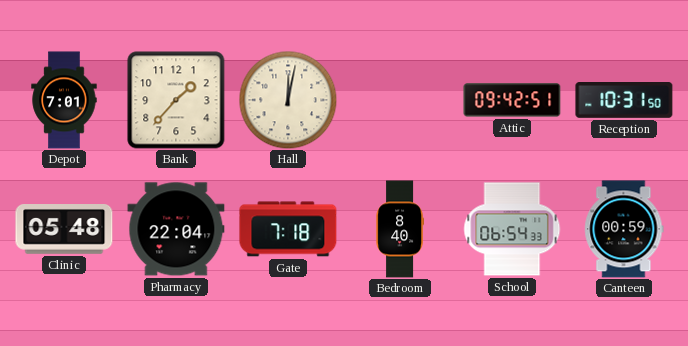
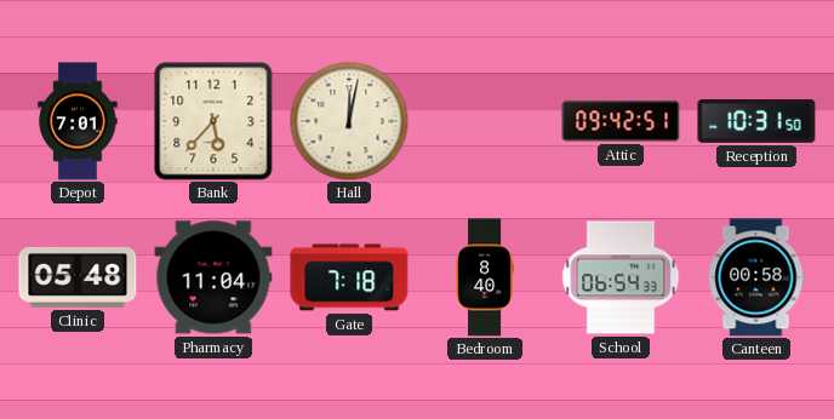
Bank: 1:37 -> 5:37
Pharmacy: 22:04 -> 11:04
Canteen: 00:59 -> 00:58
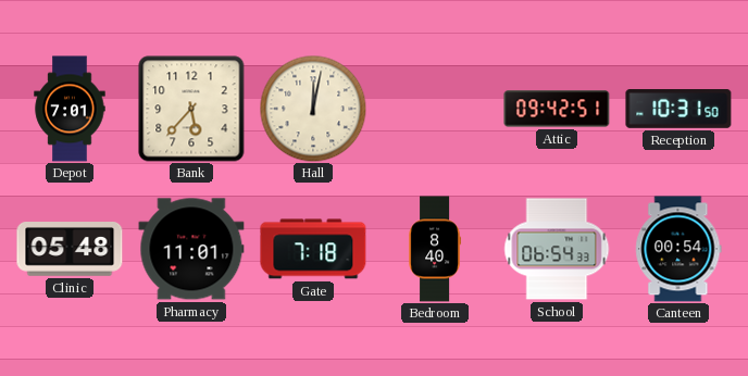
Pharmacy: 11:04 -> 11:01
Canteen: 00:58 -> 00:54
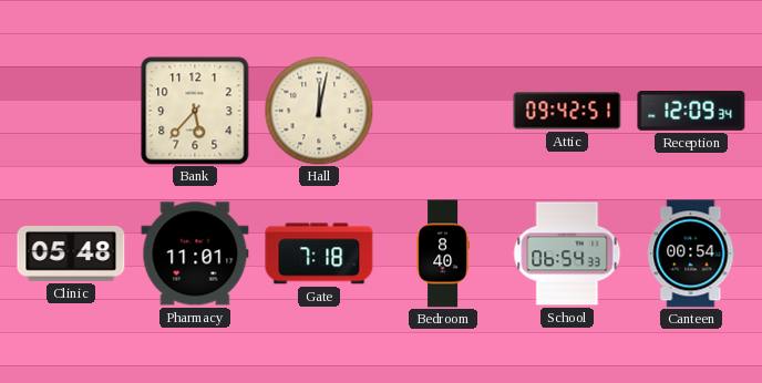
Depot: 7:01 -> none
Reception: 10:31 -> 12:09
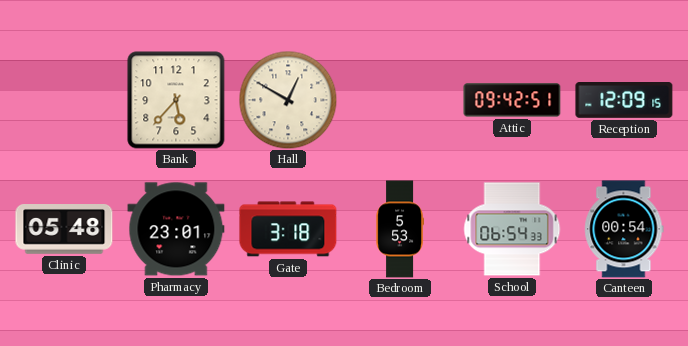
Hall: 12:02 -> 12:50
Reception: 12:09:34 -> 12:09:15
Pharmacy: 11:01 -> 23:01
Gate: 7:18 -> 3:18
Bedroom: 8:40 -> 5:53
